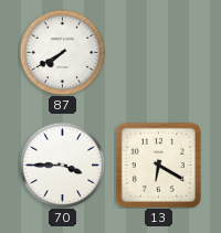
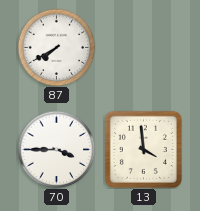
13: 6:20 -> 3:59
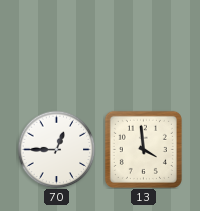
87: 7:40 -> none
70: 3:45 -> 12:45
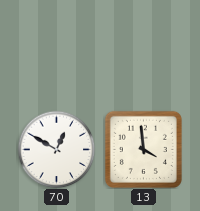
70: 12:45 -> 12:50
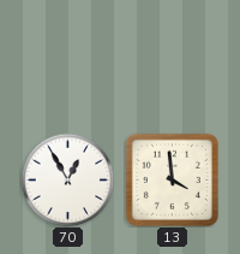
70: 12:50 -> 12:55
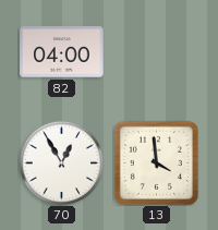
82: none -> 04:00
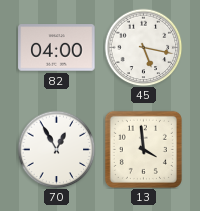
45: none -> 5:17
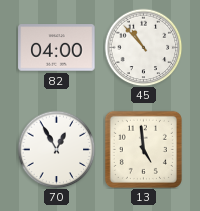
45: 5:17 -> 10:53
13: 3:59 -> 4:59
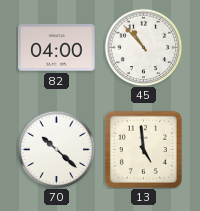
70: 12:55 -> 10:22
